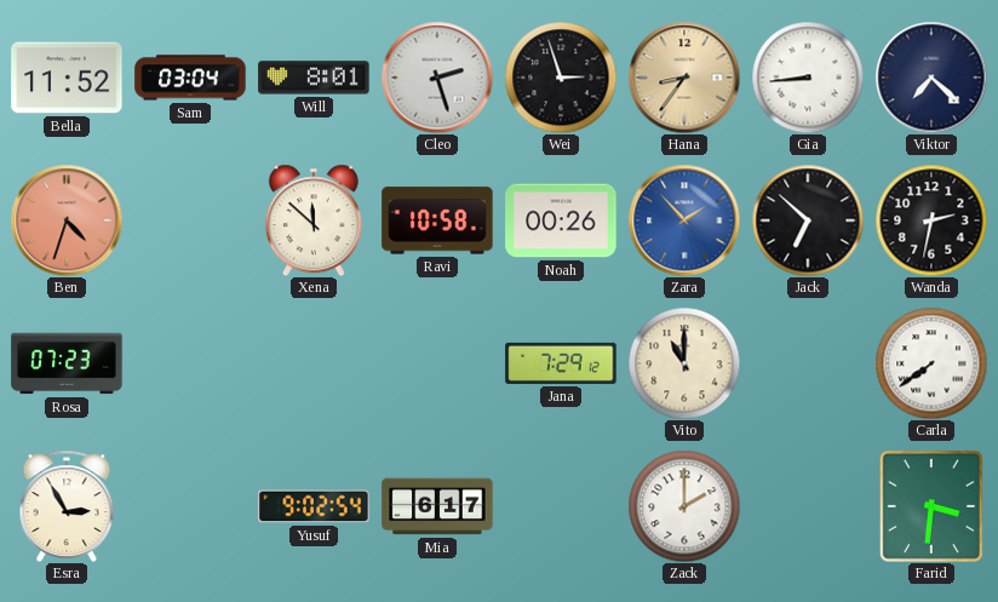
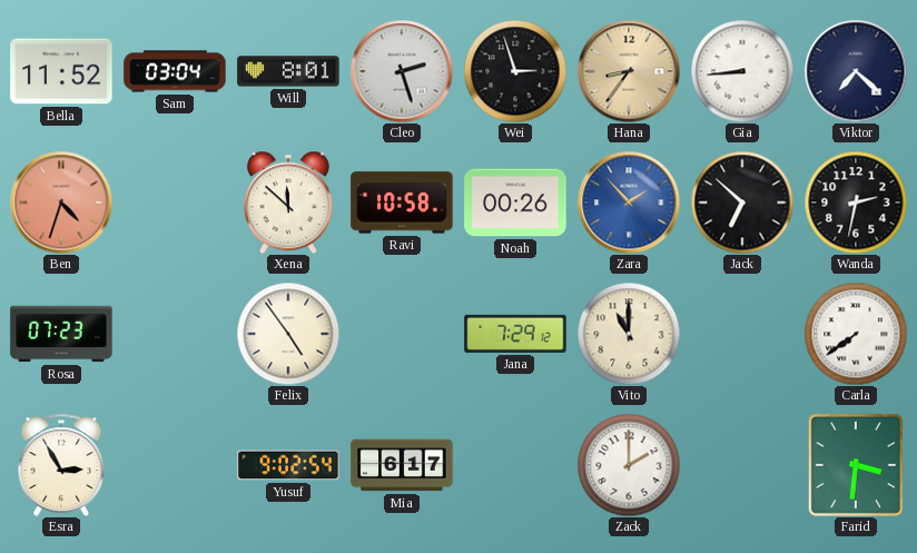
Felix: none -> 4:54
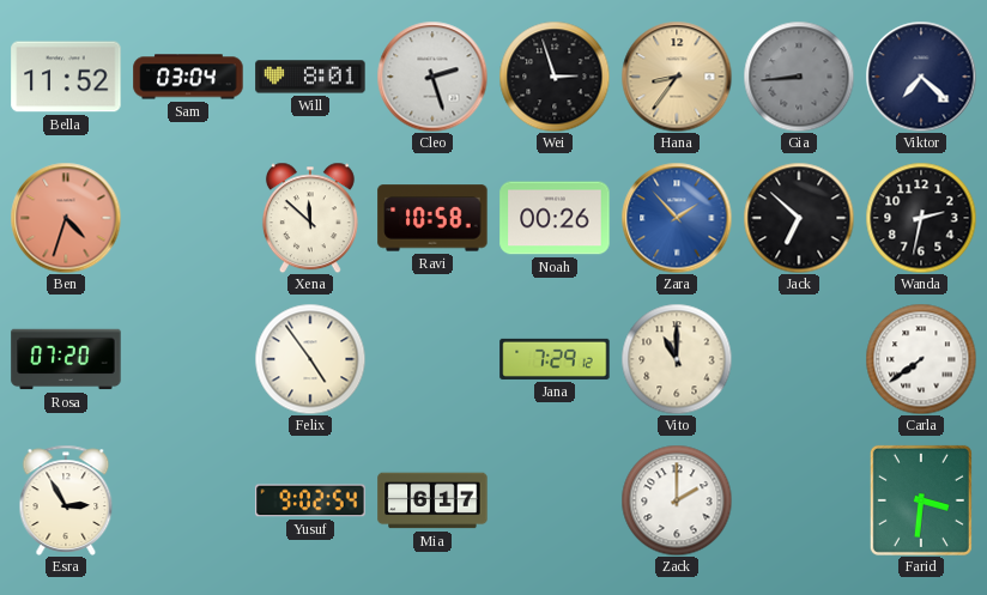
Gia dial: white -> grey
Rosa: 07:23 -> 07:20
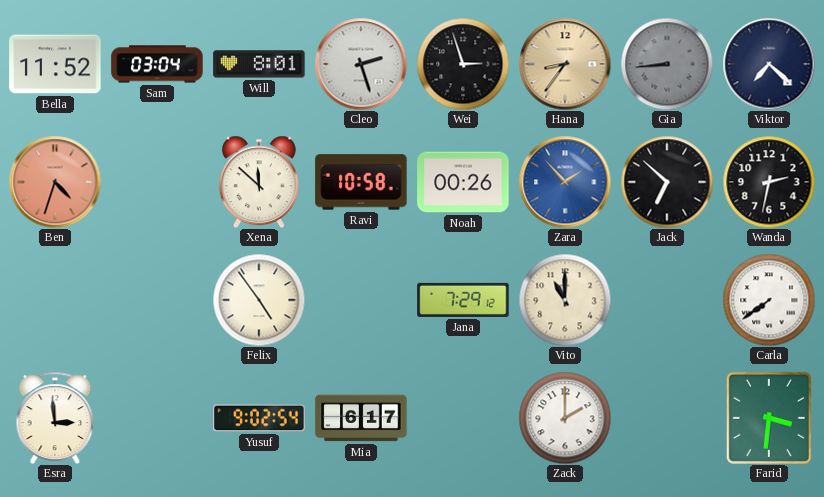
Rosa: 07:20 -> none
Esra: 2:55 -> 2:59
